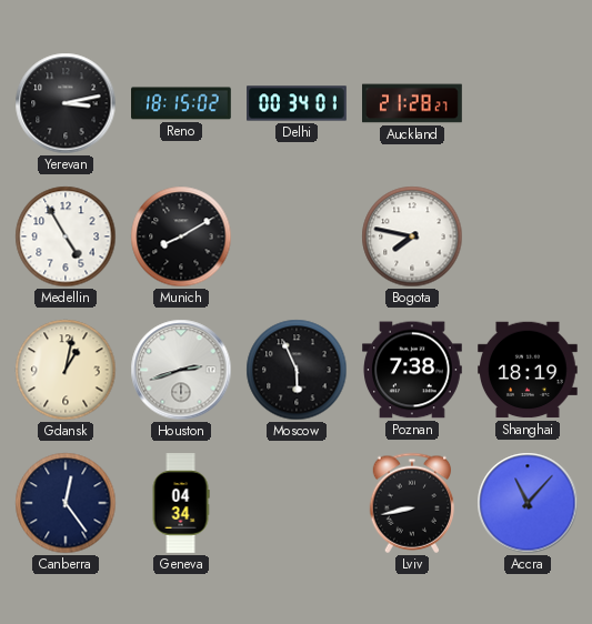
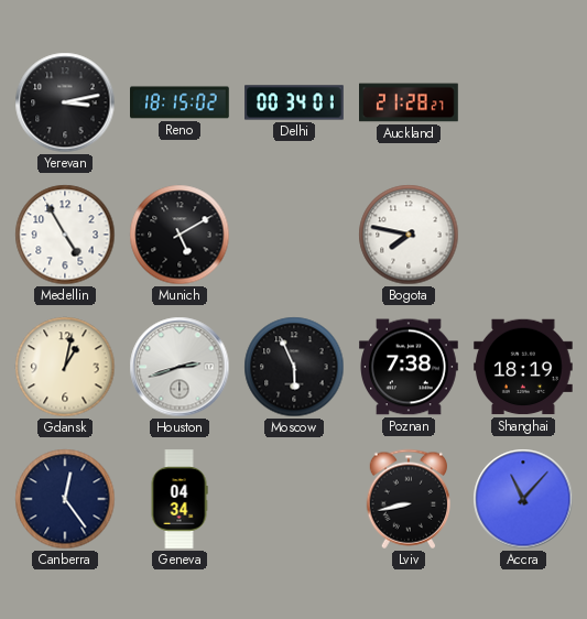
Munich: 8:10 -> 5:10
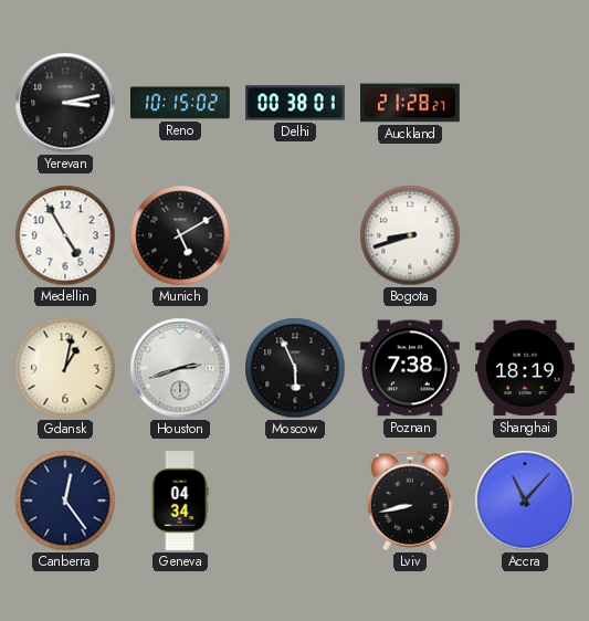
Reno: 18:15 -> 10:15
Delhi: 00:34 -> 00:38
Bogota: 7:47 -> 8:42
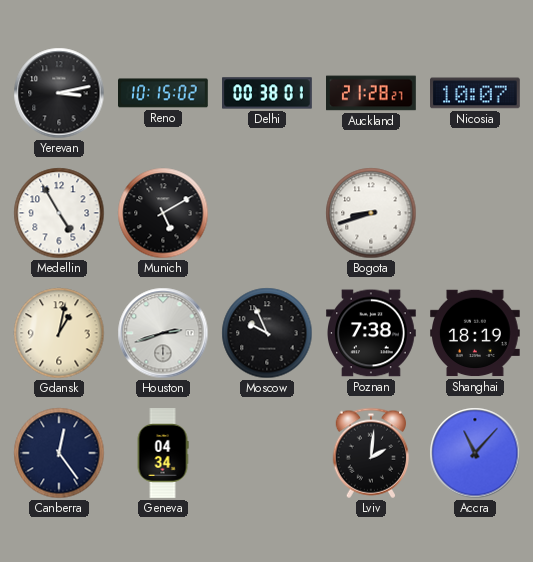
Nicosia: none -> 10:07
Moscow: 5:56 -> 9:56
Lviv: 8:43 -> 2:01
